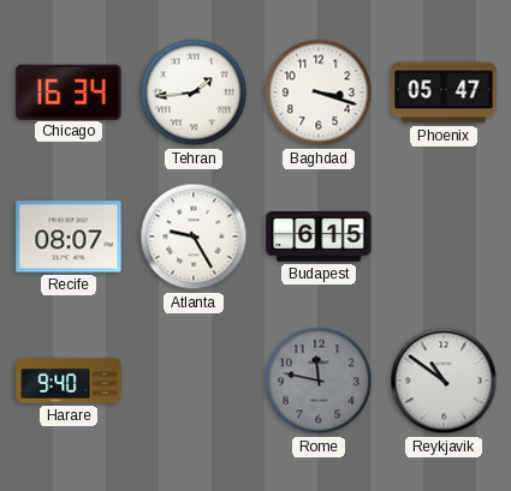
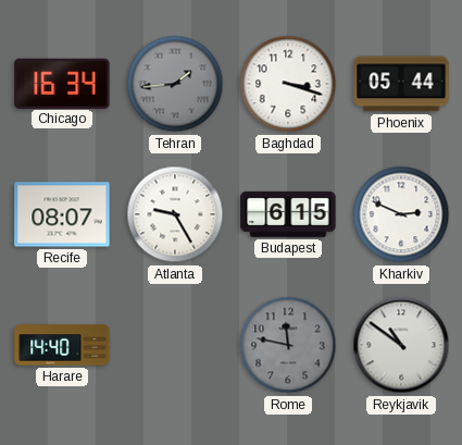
Tehran dial: white -> grey
Phoenix: 05:47 -> 05:44
Kharkiv: none -> 2:49
Harare: 9:40 -> 14:40
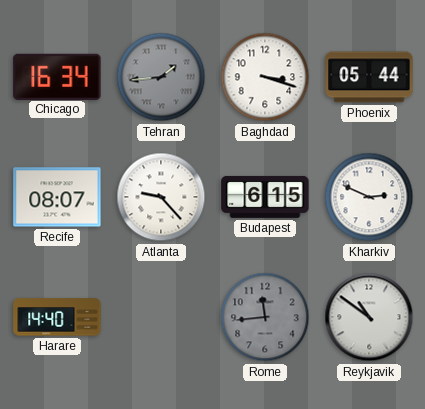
Atlanta: 9:25 -> 9:23
Rome: 11:47 -> 11:44
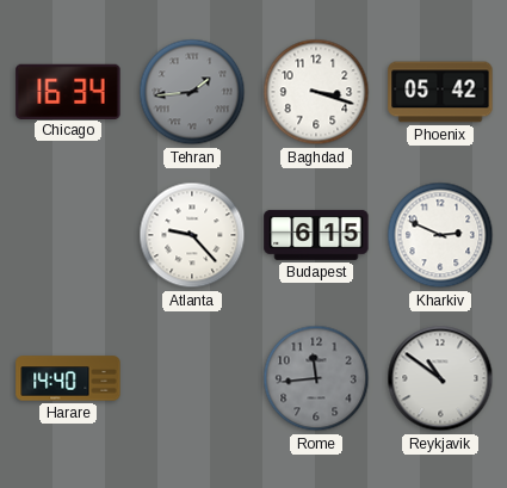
Phoenix: 05:44 -> 05:42
Recife: 08:07 -> none
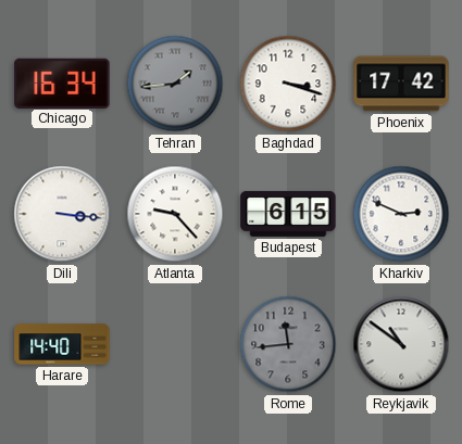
Phoenix: 05:42 -> 17:42
Dili: none -> 3:16
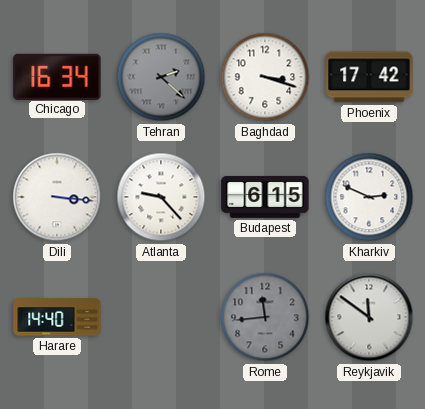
Tehran: 1:44 -> 2:22
Reykjavik: 10:51 -> 11:51
